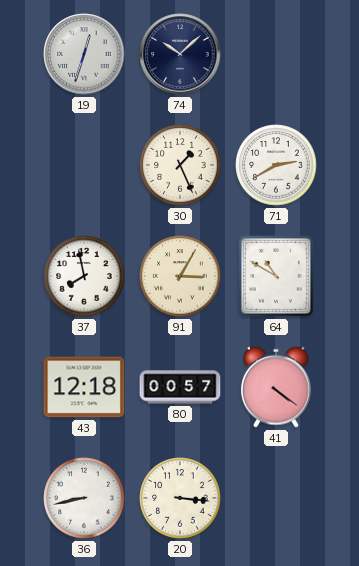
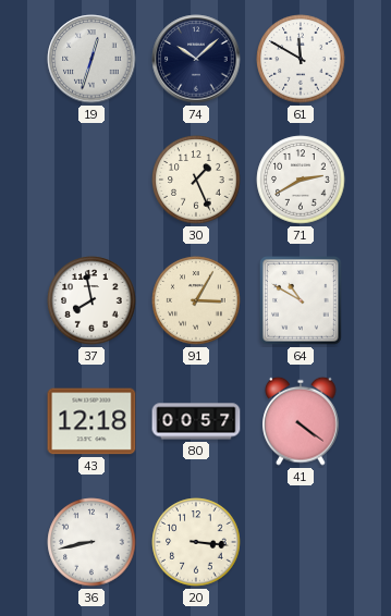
61: none -> 11:50
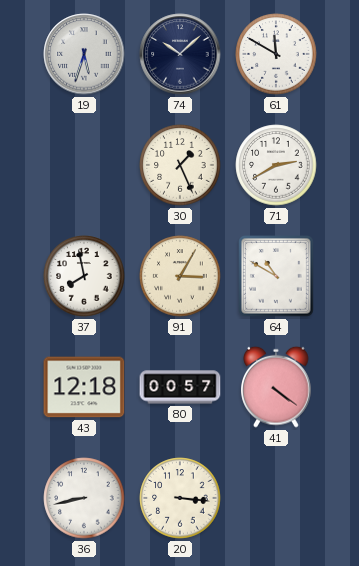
19: 12:33 -> 5:33
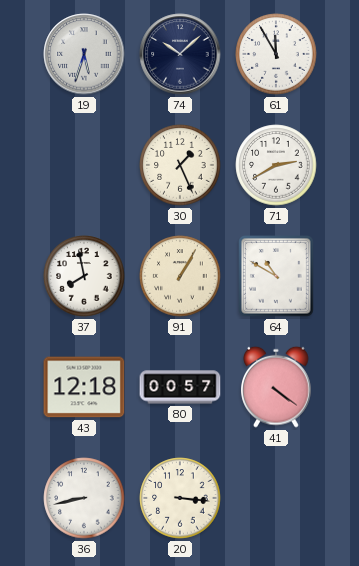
61: 11:50 -> 11:55
91: 3:05 -> 1:05
